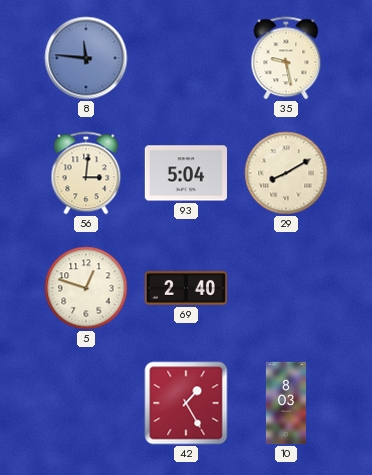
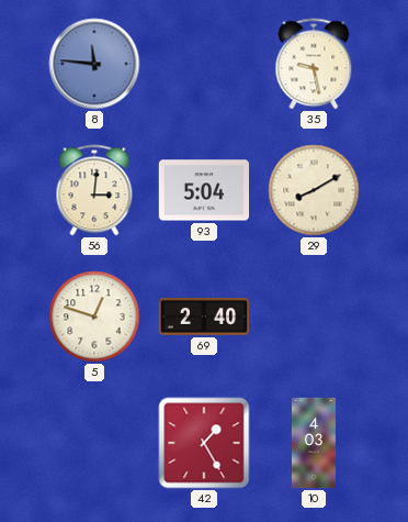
10: 8:03 -> 4:03
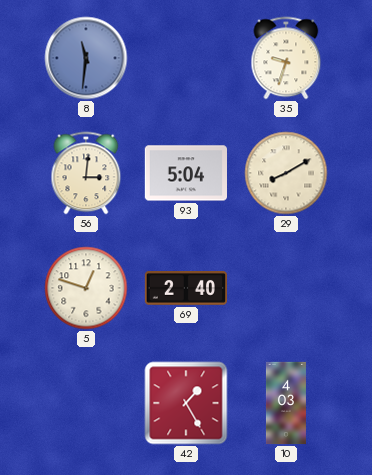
8: 11:46 -> 11:31
35: 9:28 -> 9:33
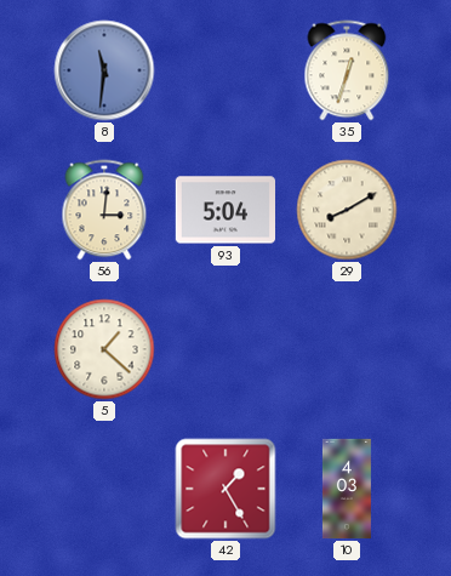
35: 9:33 -> 12:33
5: 12:48 -> 1:22
69: 2:40 -> none
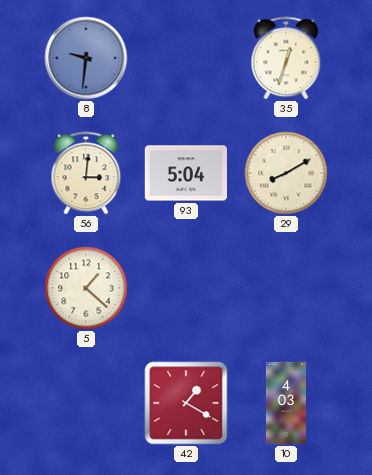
8: 11:31 -> 9:31
42: 1:25 -> 1:20
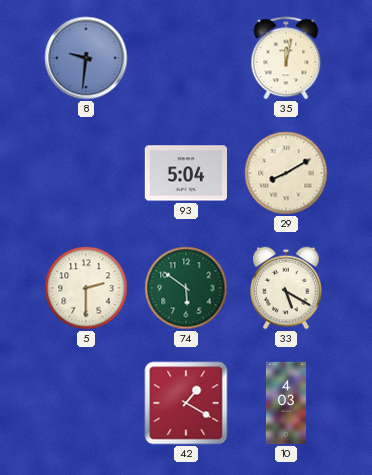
35: 12:33 -> 12:02
56: 3:01 -> none
5: 1:22 -> 2:30
74: none -> 5:51
33: none -> 5:20
